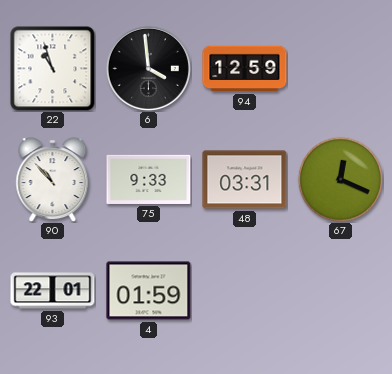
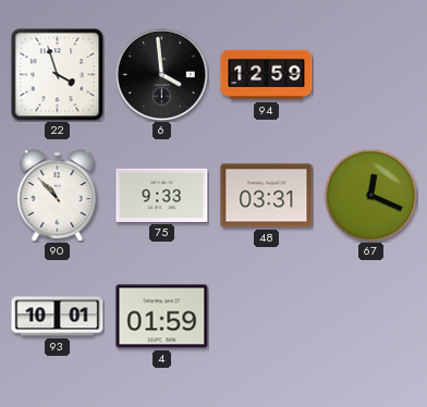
22: 10:57 -> 3:57
93: 22:01 -> 10:01
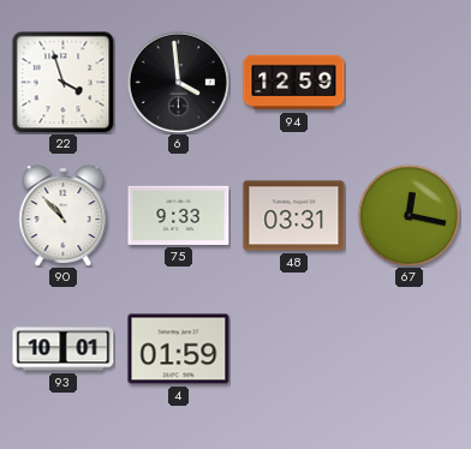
67: 12:19 -> 12:17
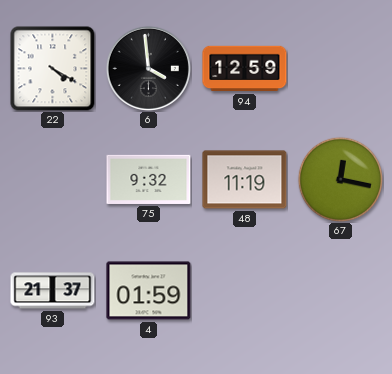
22: 3:57 -> 4:20
90: 10:53 -> none
75: 9:33 -> 9:32
48: 03:31 -> 11:19
93: 10:01 -> 21:37
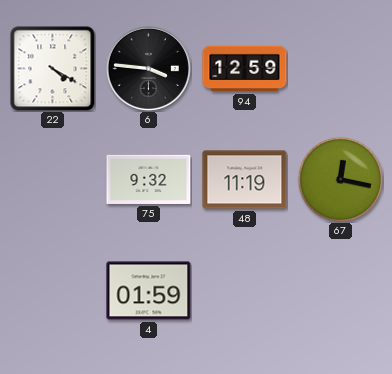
6: 3:59 -> 3:46
93: 21:37 -> none
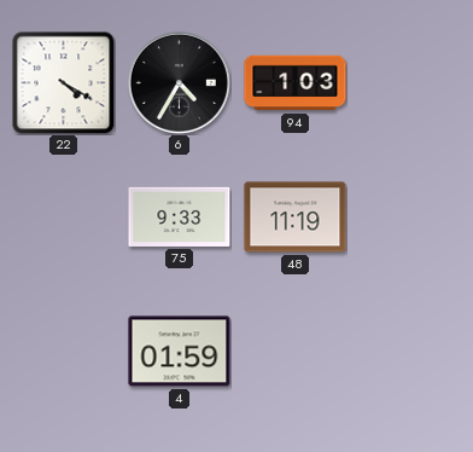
6: 3:46 -> 4:35
94: 12:59 -> 1:03
75: 9:32 -> 9:33
67: 12:17 -> none
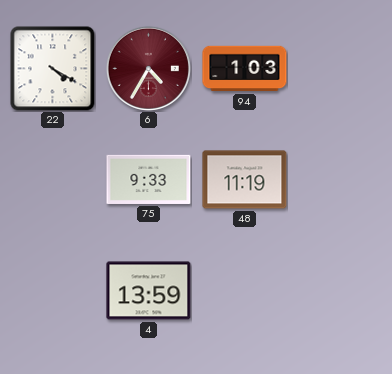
6 dial: black -> burgundy
4: 01:59 -> 13:59
